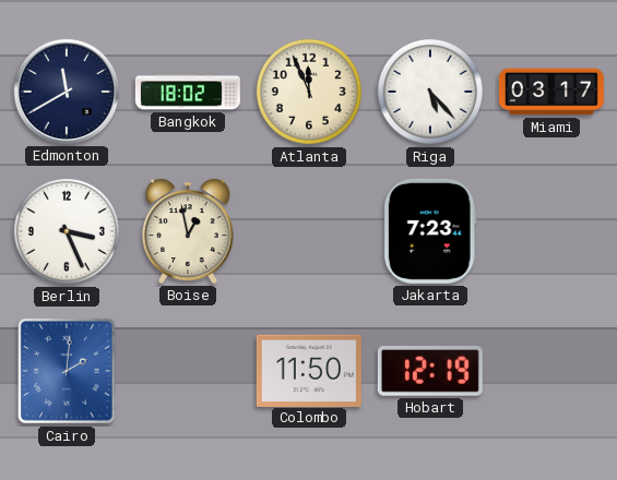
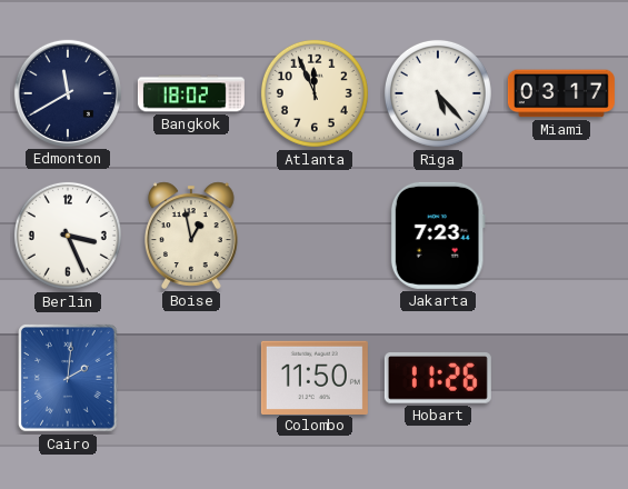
Hobart: 12:19 -> 11:26
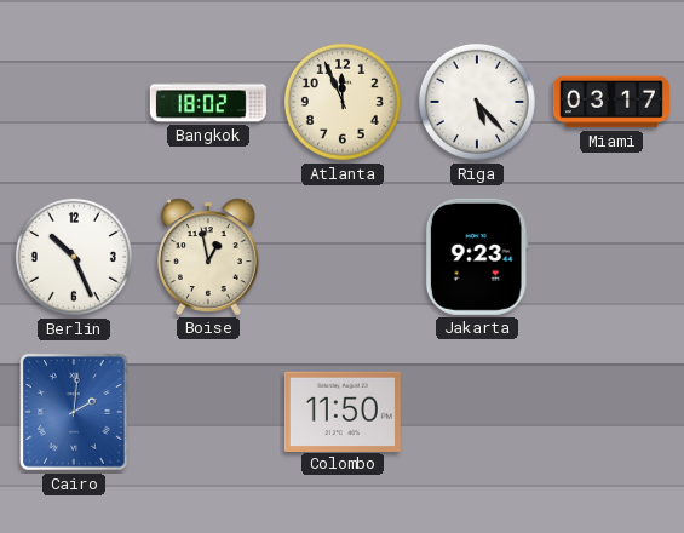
Edmonton: 11:40 -> none
Berlin: 3:26 -> 10:26
Jakarta: 7:23 -> 9:23
Hobart: 11:26 -> none
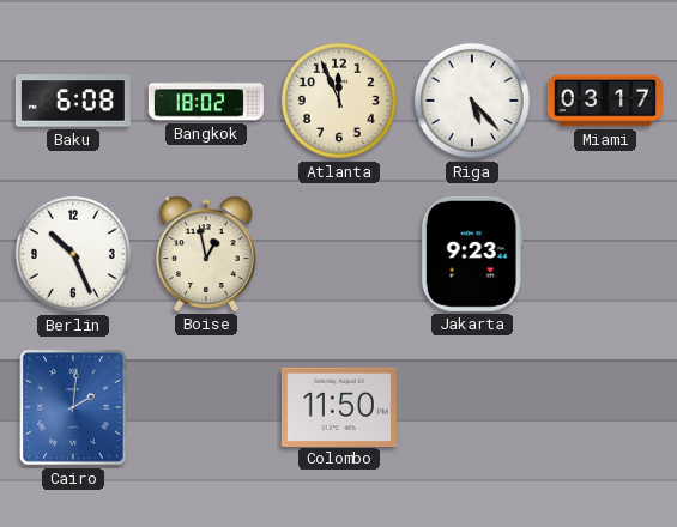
Baku: none -> 6:08
